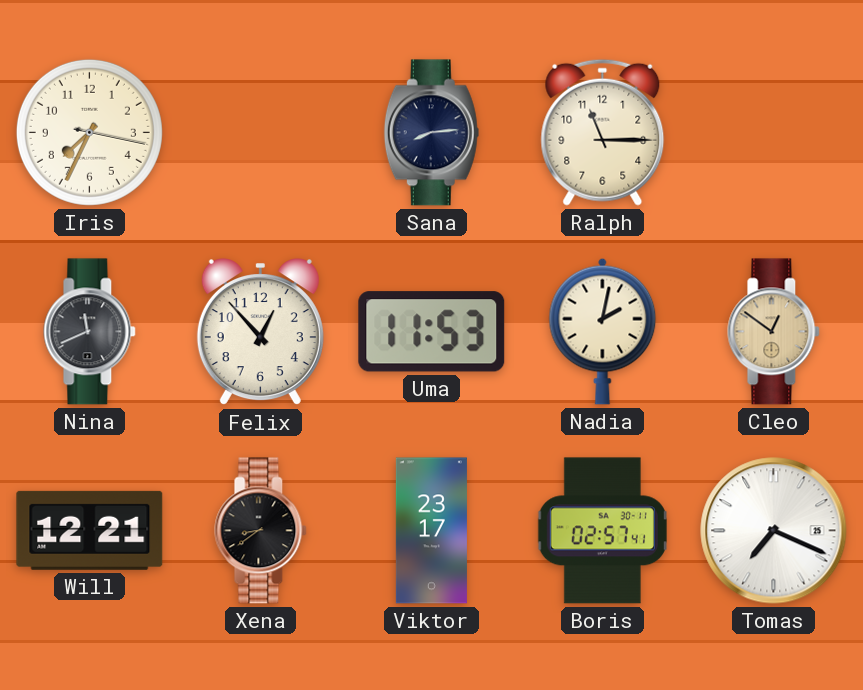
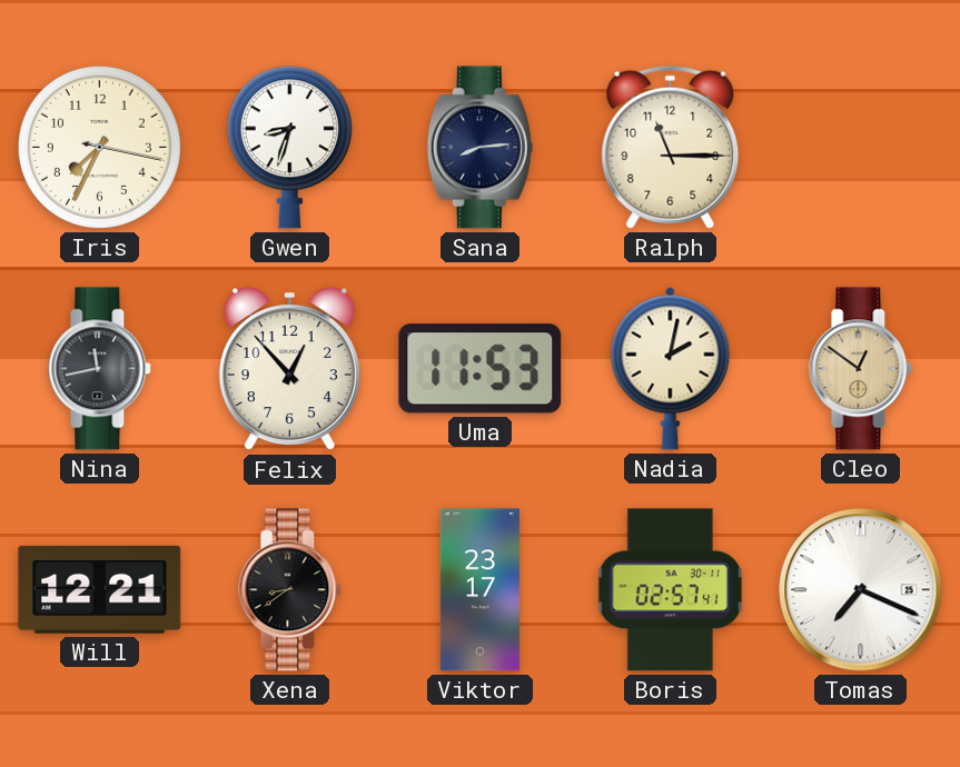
Gwen: none -> 8:33
Nina: 11:41 -> 11:43
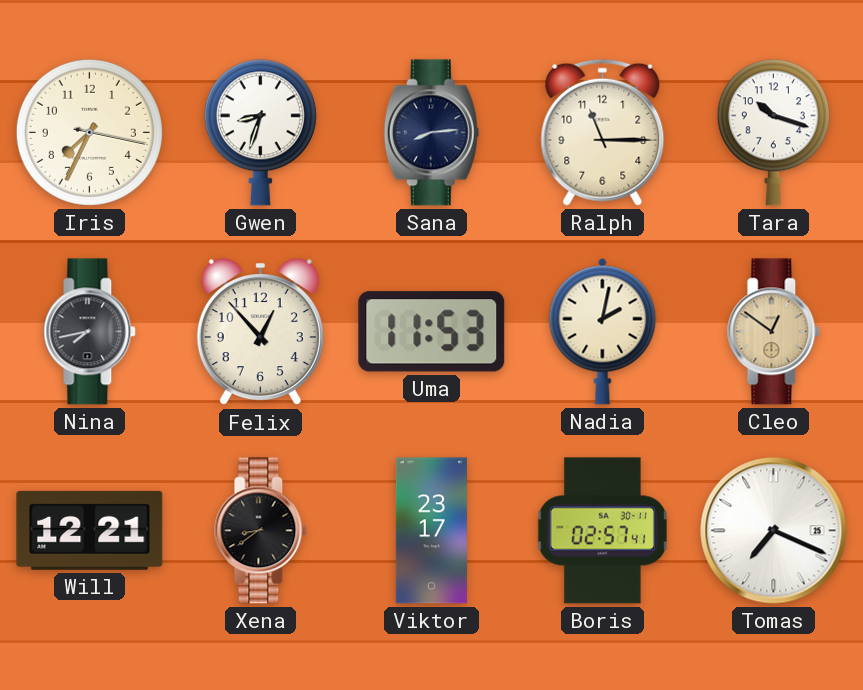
Tara: none -> 10:18
Nina: 11:43 -> 7:43
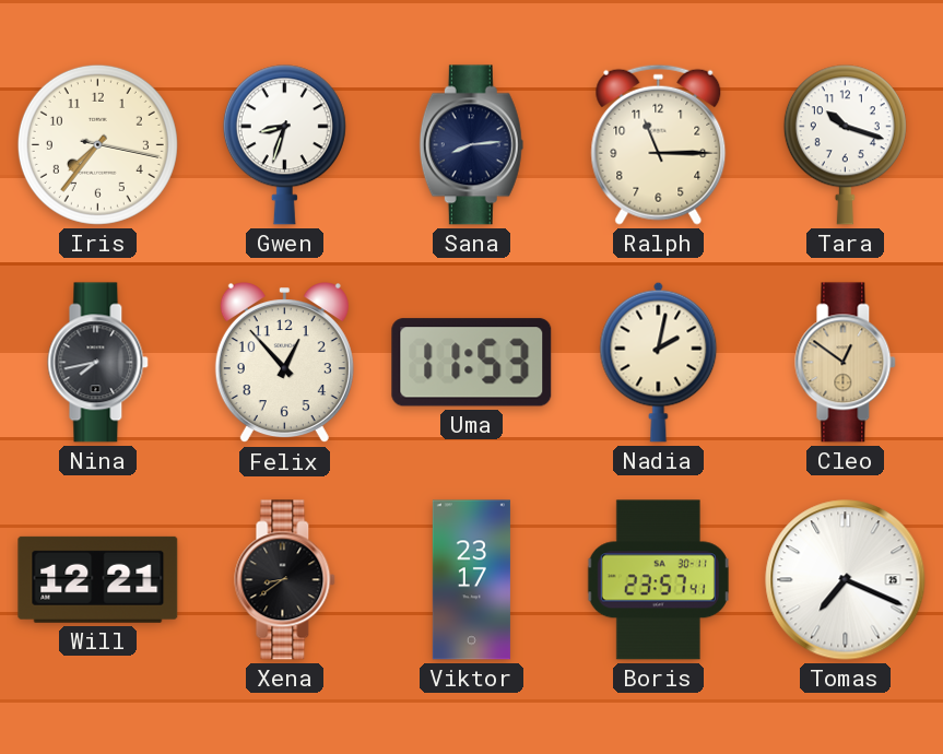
Iris: 7:34 -> 7:36
Boris: 02:57 -> 23:57
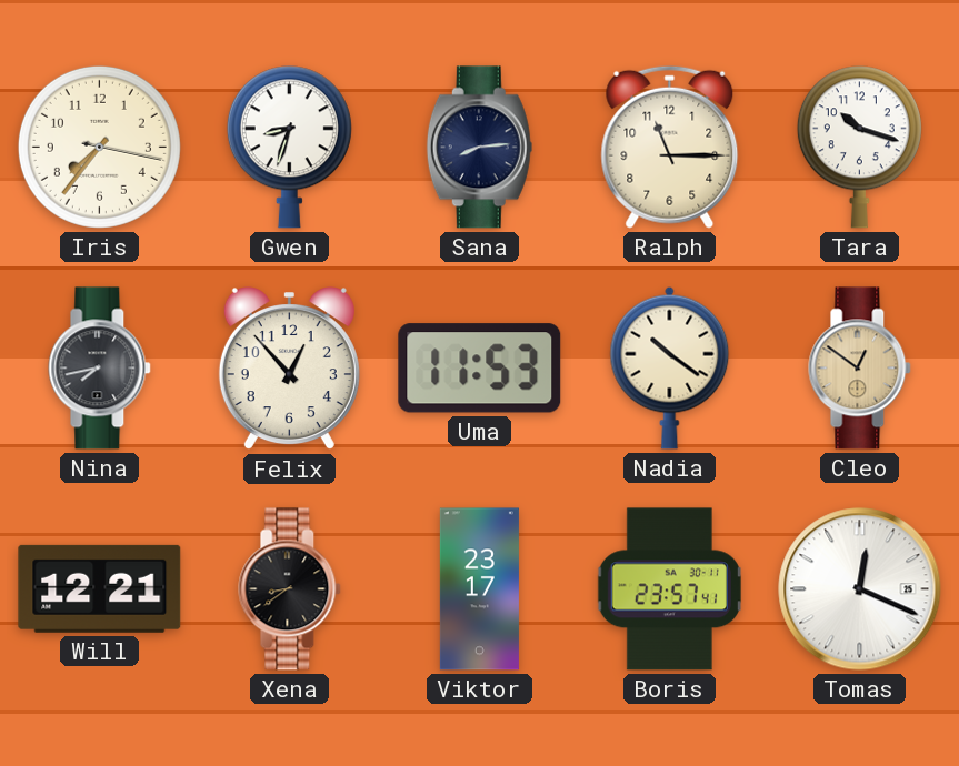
Nadia: 2:02 -> 10:21
Tomas: 7:19 -> 12:19
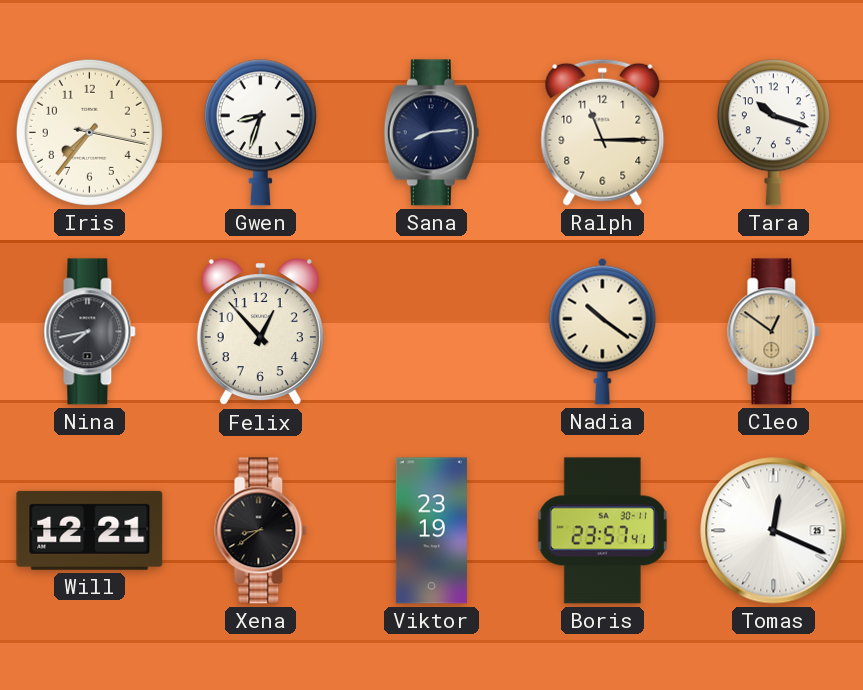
Uma: 11:53 -> none
Viktor: 23:17 -> 23:19
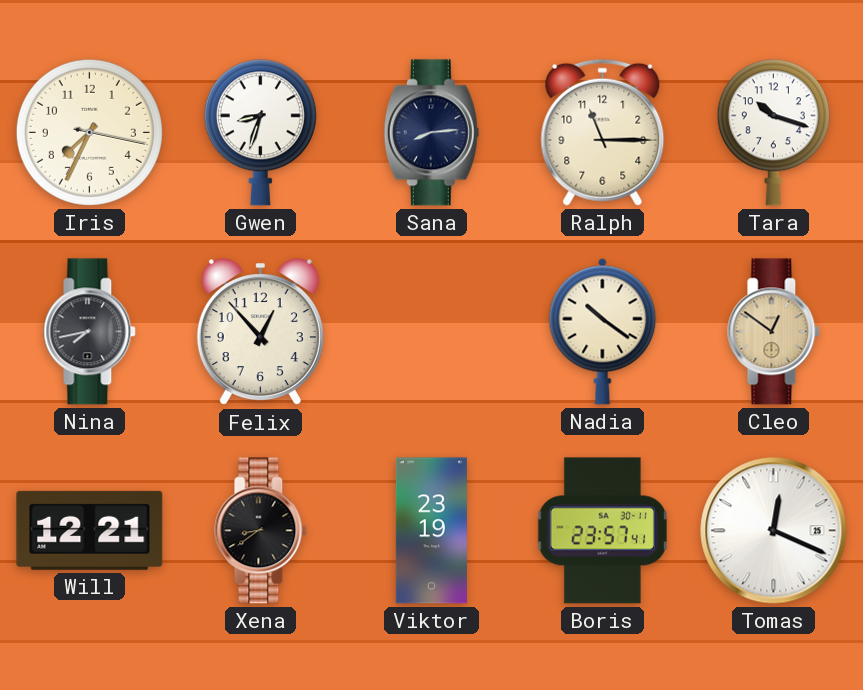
Iris: 7:36 -> 7:34
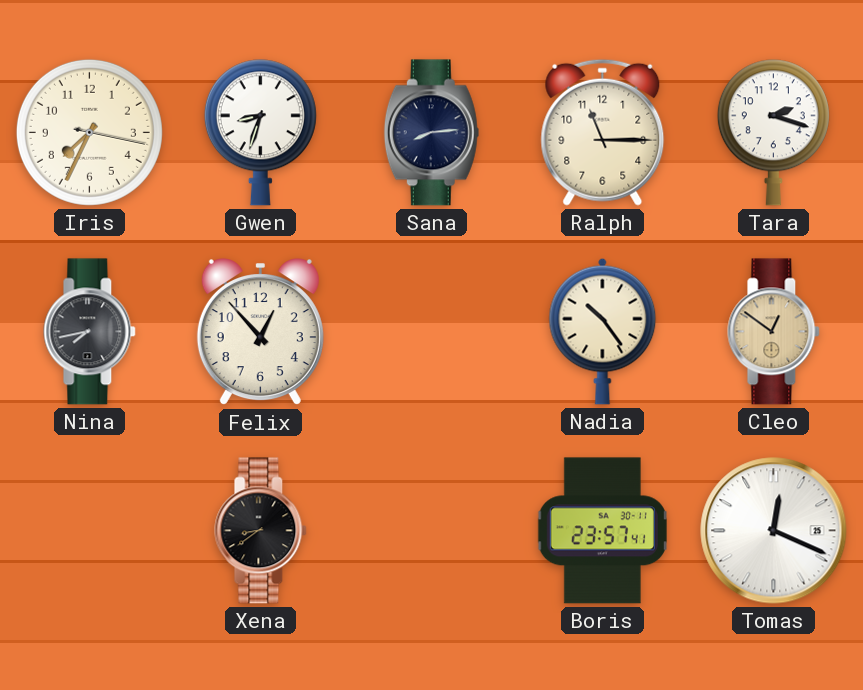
Tara: 10:18 -> 2:18
Nadia: 10:21 -> 10:24
Will: 12:21 -> none
Viktor: 23:19 -> none
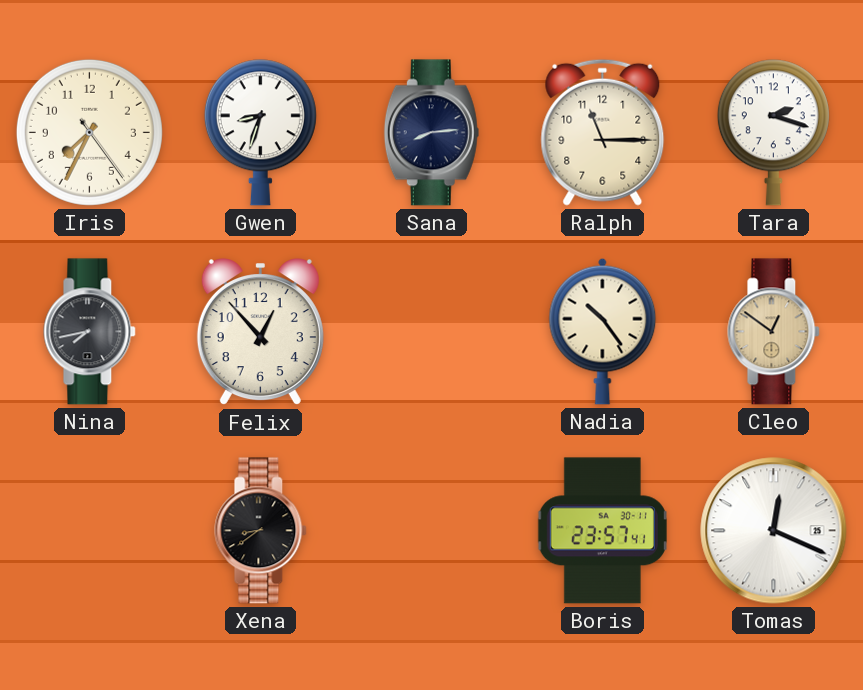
Iris: 7:34:17 -> 7:34:24
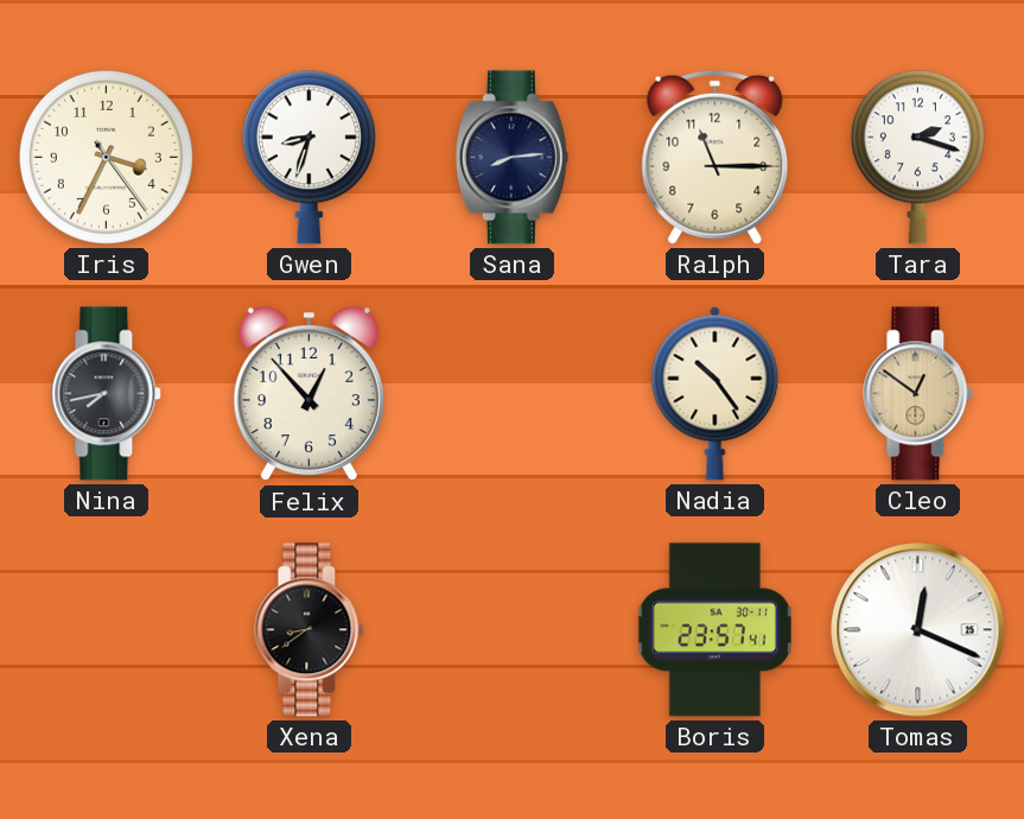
Iris: 7:34 -> 3:34
